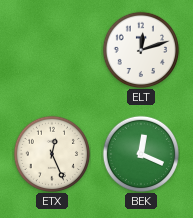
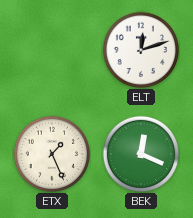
ETX: 12:26 -> 1:26
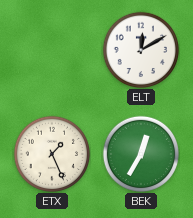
ELT: 12:12 -> 12:10
BEK: 12:19 -> 12:35
